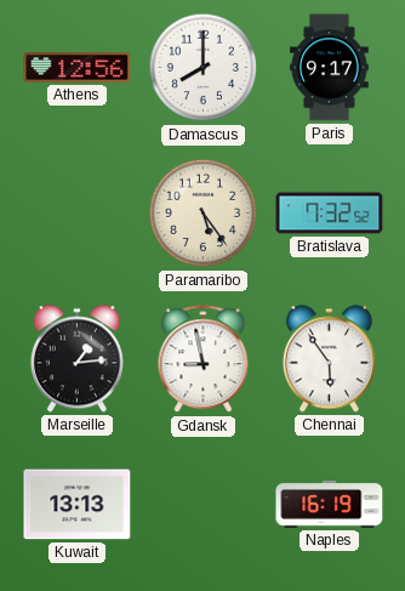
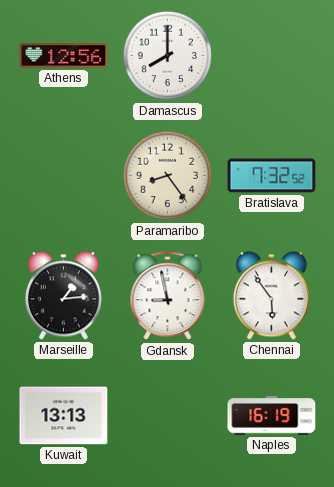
Paris: 9:17 -> none
Paramaribo: 5:24 -> 8:24
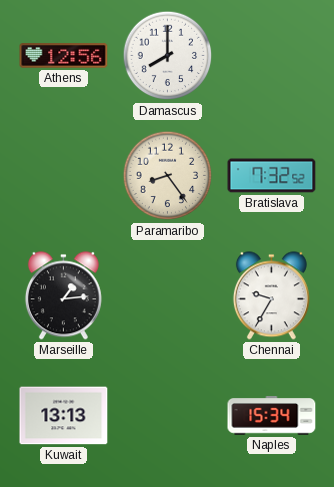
Gdansk: 8:58 -> none
Chennai: 5:54 -> 9:35
Naples: 16:19 -> 15:34
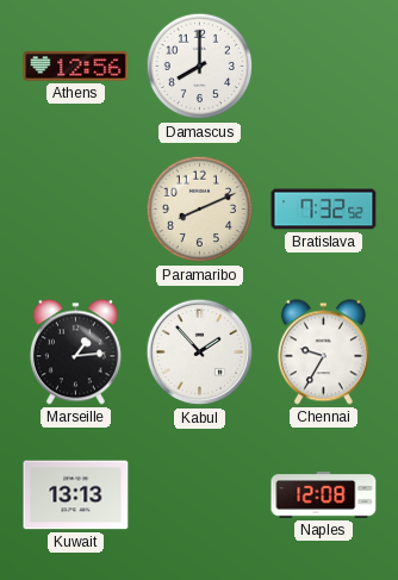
Paramaribo: 8:24 -> 8:11
Kabul: none -> 1:53
Naples: 15:34 -> 12:08
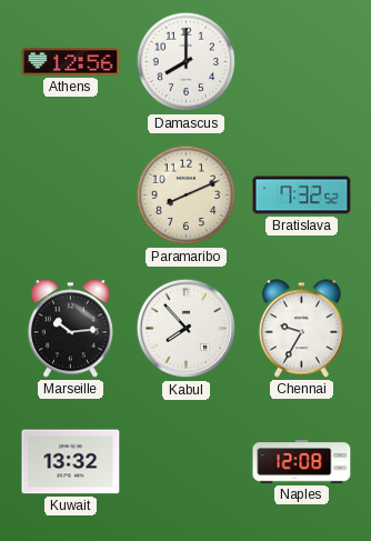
Marseille: 1:14 -> 10:14
Kabul: 1:53 -> 7:53
Kuwait: 13:13 -> 13:32
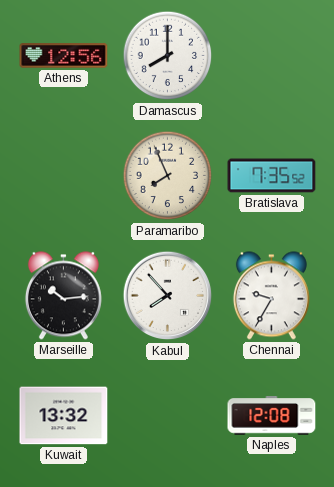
Paramaribo: 8:11 -> 7:56
Bratislava: 7:32 -> 7:35
